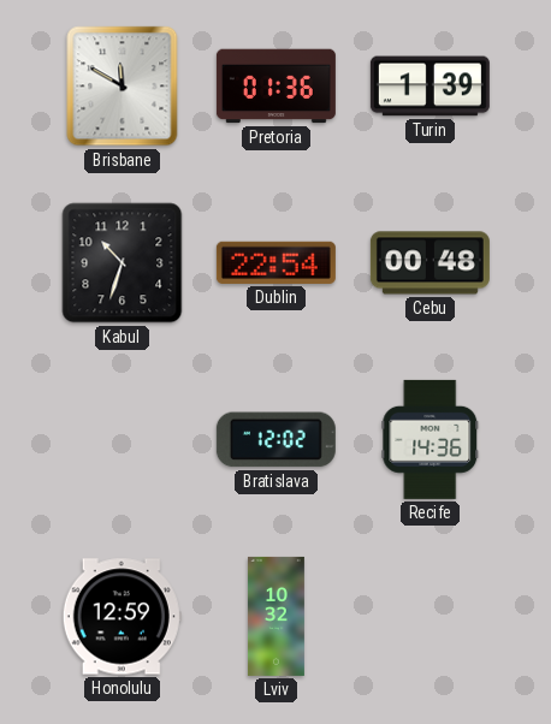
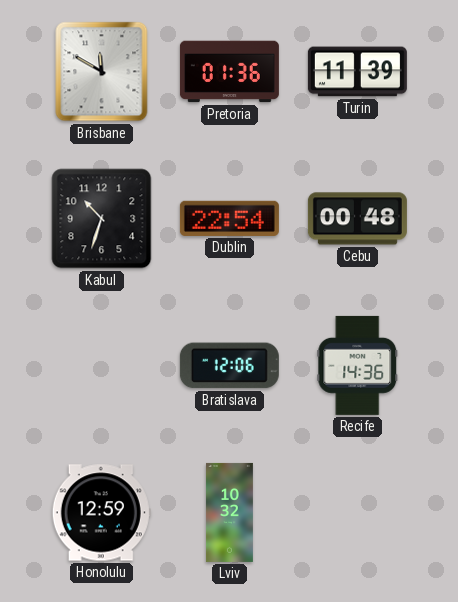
Turin: 1:39 -> 11:39
Bratislava: 12:02 -> 12:06
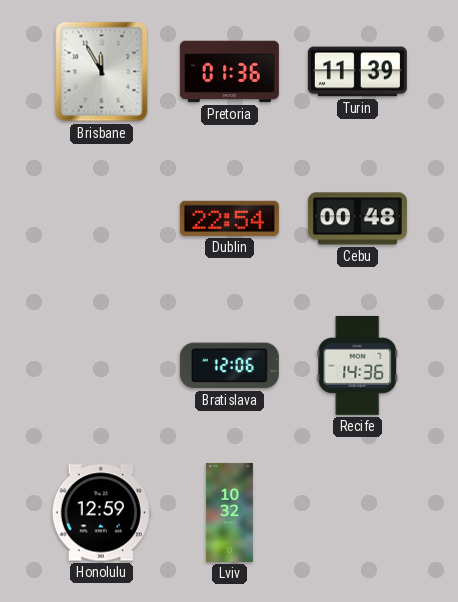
Brisbane: 11:50 -> 11:55
Kabul: 10:33 -> none
